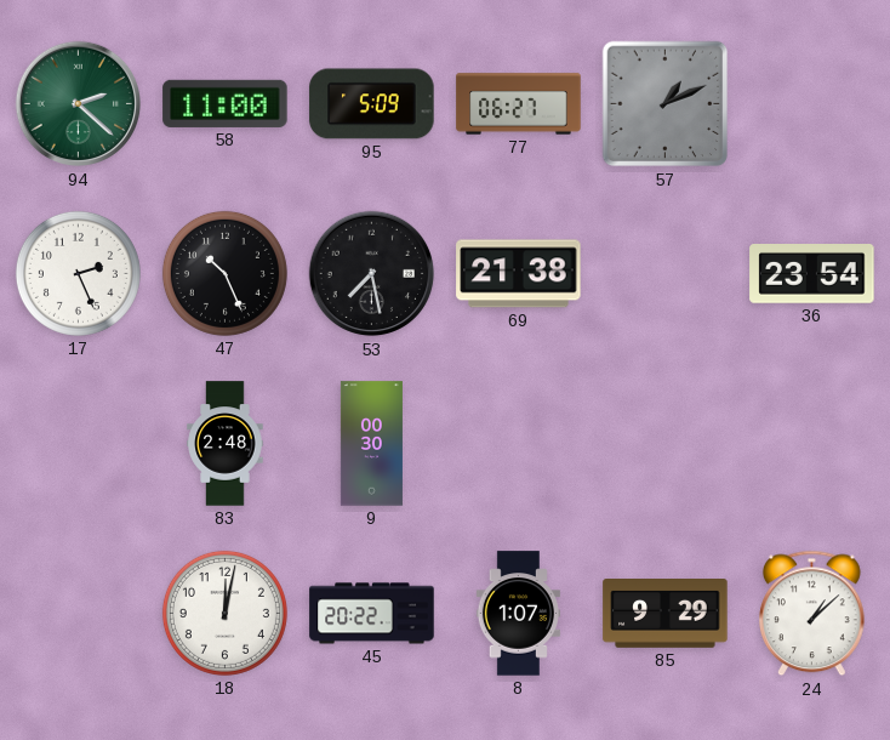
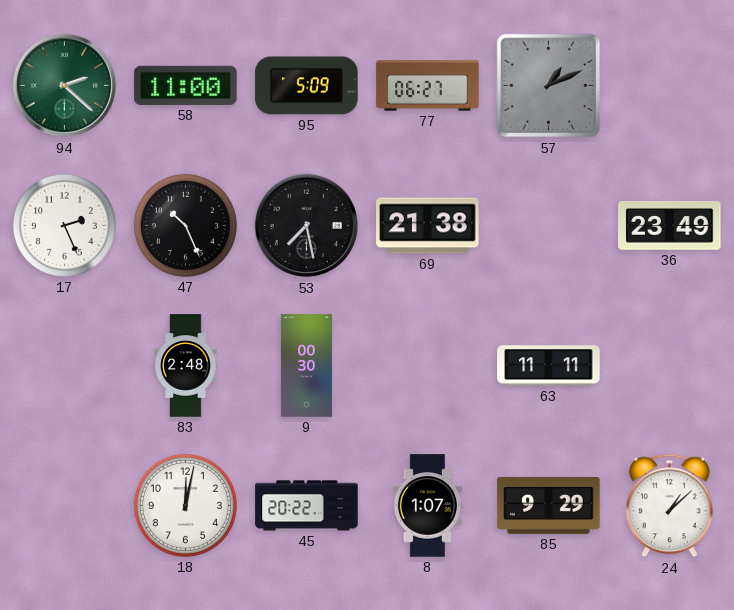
36: 23:54 -> 23:49
63: none -> 11:11
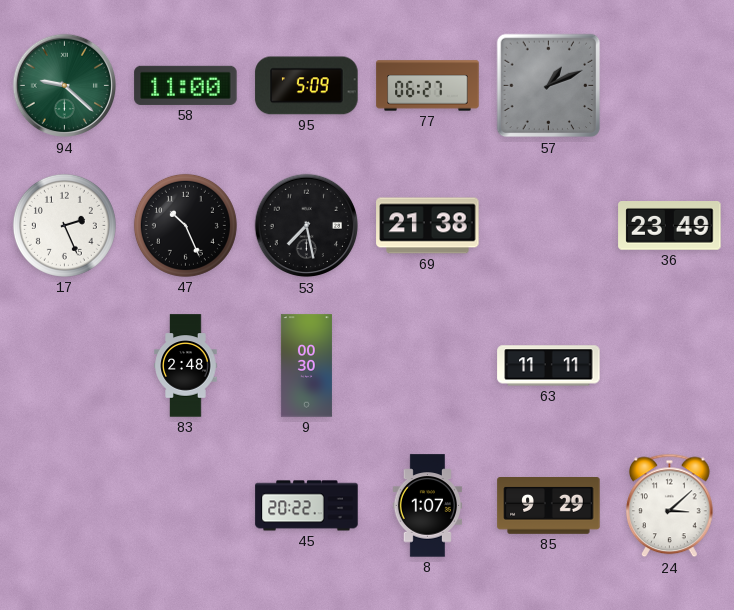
94: 2:22 -> 9:22
18: 12:02 -> none
24: 1:08 -> 3:08
